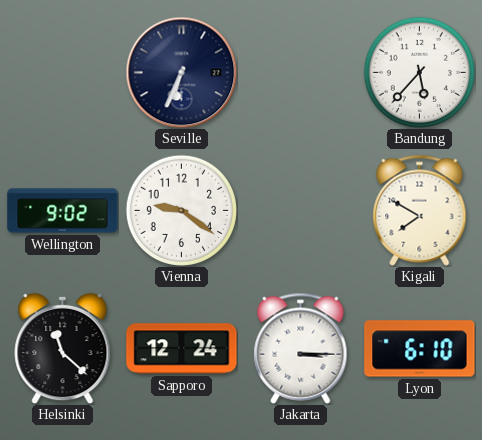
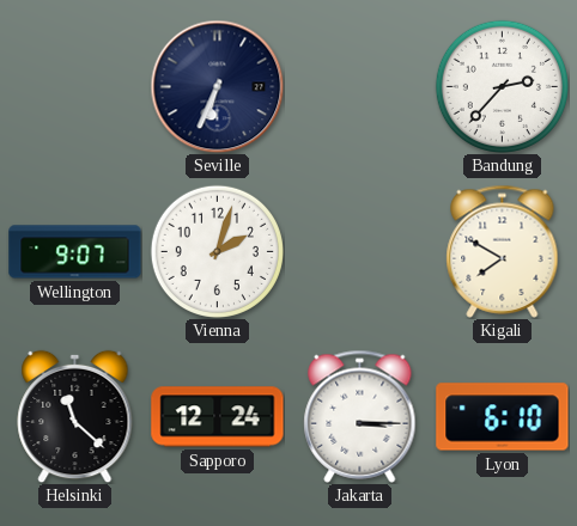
Bandung: 5:37 -> 2:37
Wellington: 9:02 -> 9:07
Vienna: 9:21 -> 2:03
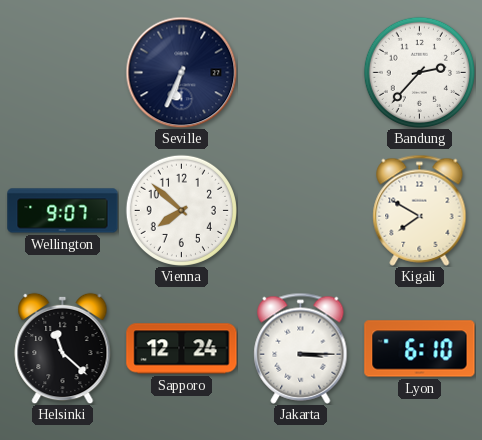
Vienna: 2:03 -> 7:52
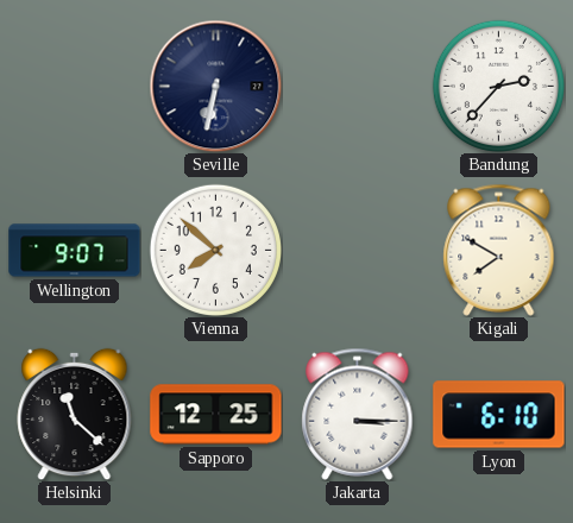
Seville: 6:34 -> 6:32
Sapporo: 12:24 -> 12:25
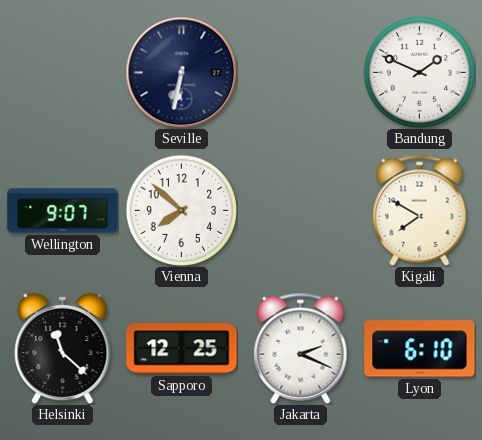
Bandung: 2:37 -> 1:49
Jakarta: 3:15 -> 2:19
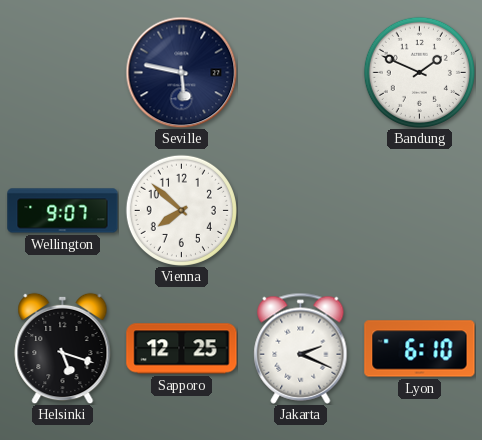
Seville: 6:32 -> 5:47
Kigali: 7:50 -> none
Helsinki: 11:22 -> 5:18
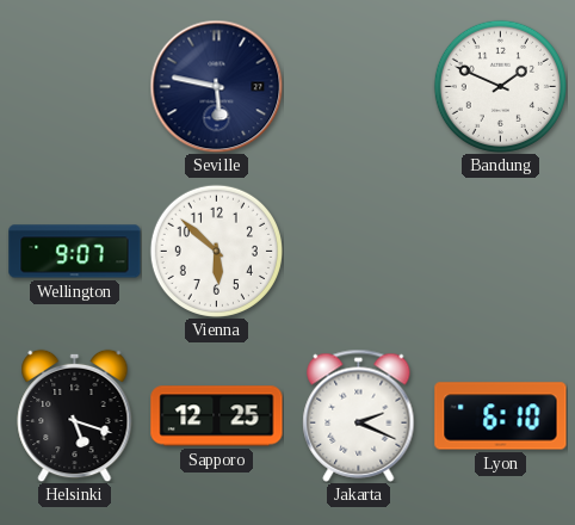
Vienna: 7:52 -> 5:52
